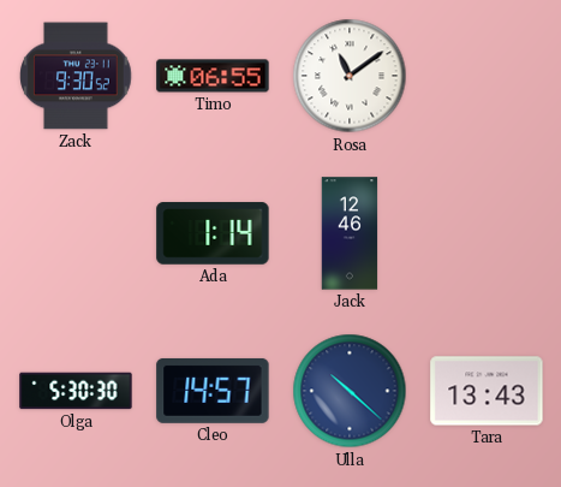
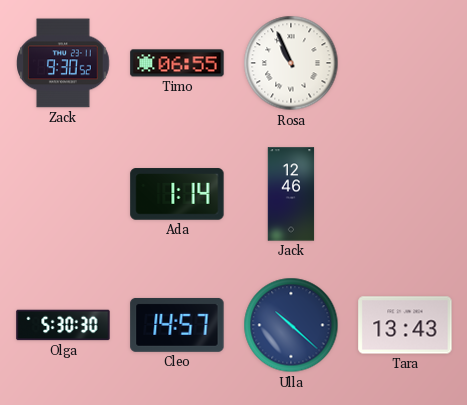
Rosa: 11:09 -> 10:56
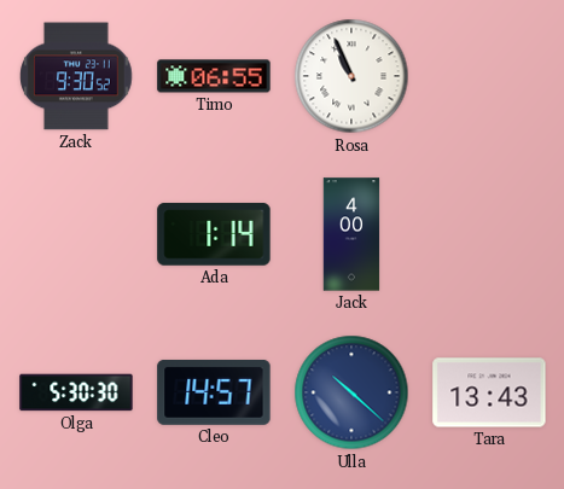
Jack: 12:46 -> 4:00
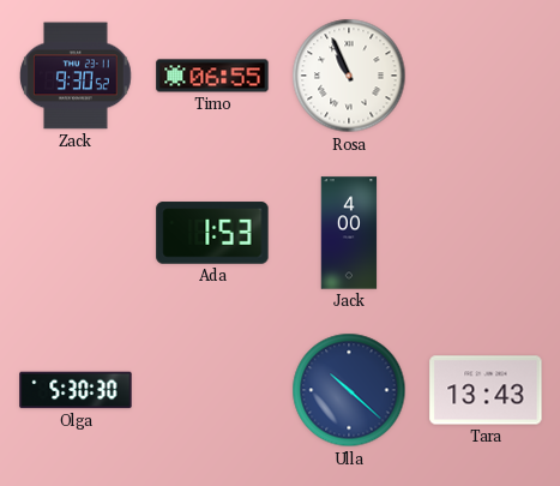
Ada: 1:14 -> 1:53
Cleo: 14:57 -> none
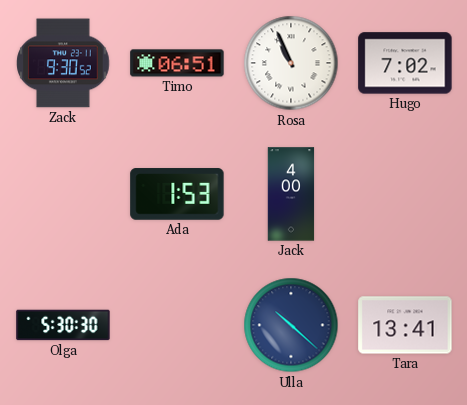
Timo: 06:55 -> 06:51
Hugo: none -> 7:02
Tara: 13:43 -> 13:41
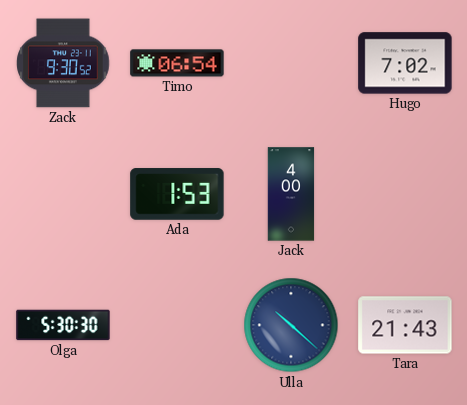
Timo: 06:51 -> 06:54
Rosa: 10:56 -> none
Tara: 13:41 -> 21:43
